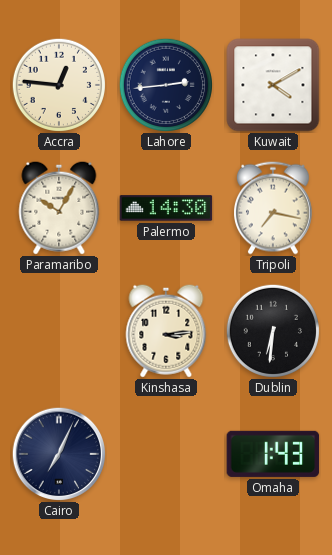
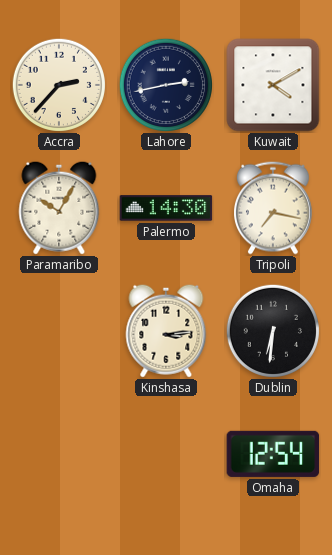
Accra: 12:46 -> 2:37
Lahore: 2:44 -> 2:43
Cairo: 7:04 -> none
Omaha: 1:43 -> 12:54
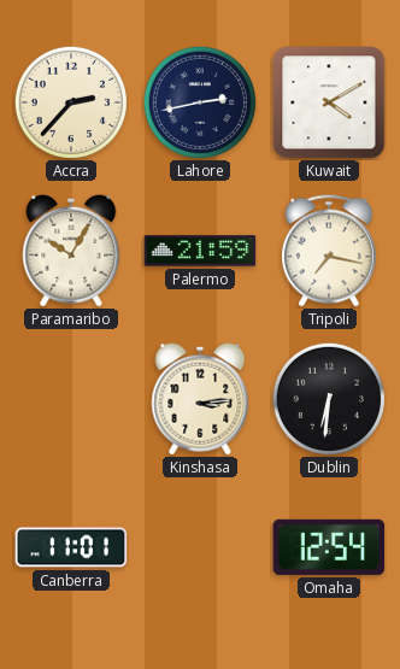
Palermo: 14:30 -> 21:59
Canberra: none -> 11:01
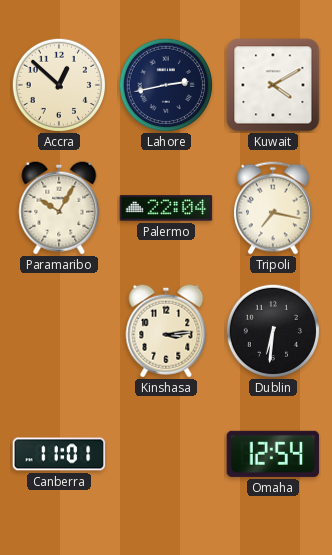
Accra: 2:37 -> 12:52
Palermo: 21:59 -> 22:04
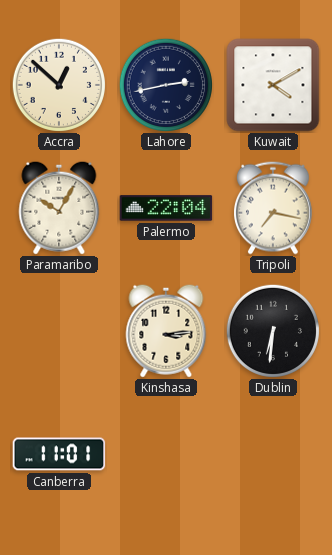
Omaha: 12:54 -> none
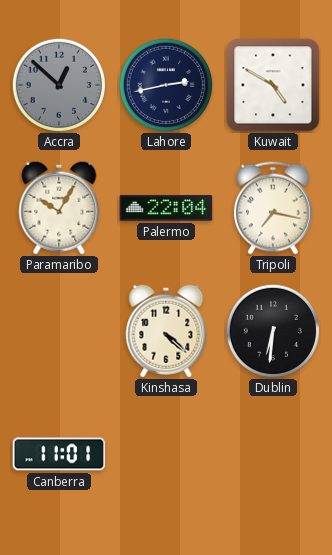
Accra dial: cream -> grey
Kuwait: 4:10 -> 4:50
Kinshasa: 3:14 -> 4:22
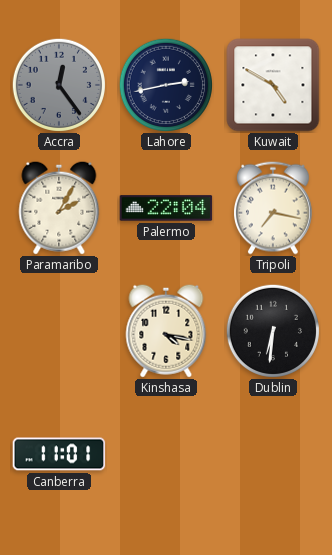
Accra: 12:52 -> 12:24
Paramaribo: 10:05 -> 2:05
Kinshasa: 4:22 -> 4:17
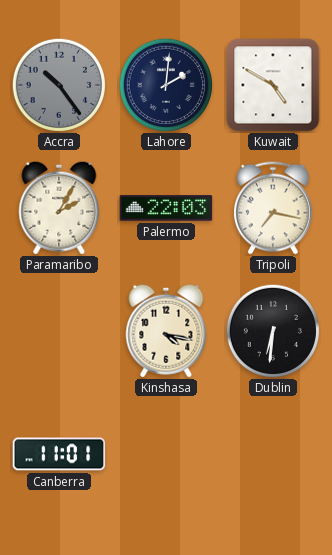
Accra: 12:24 -> 10:24
Lahore: 2:43 -> 2:01
Palermo: 22:04 -> 22:03
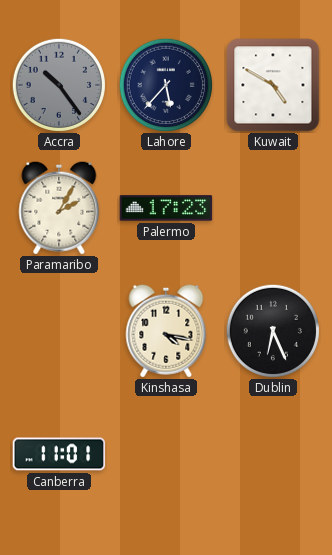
Lahore: 2:01 -> 5:37
Palermo: 22:03 -> 17:23
Tripoli: 7:17 -> none
Dublin: 6:31 -> 6:26
